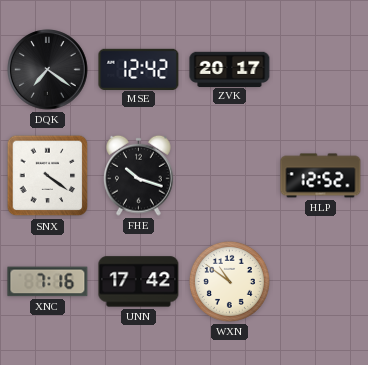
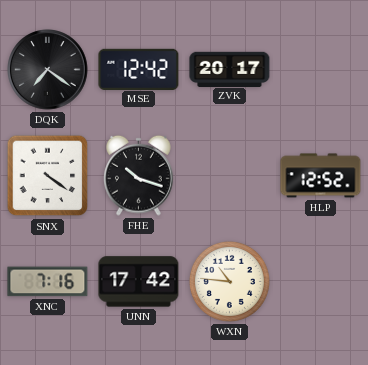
WXN: 10:51 -> 10:46
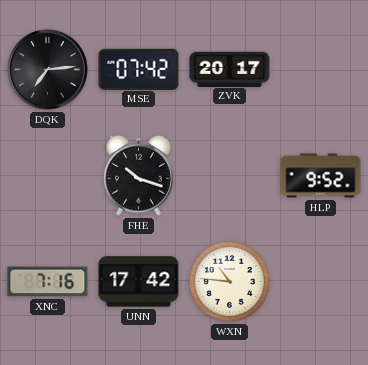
DQK: 7:21 -> 7:14
MSE: 12:42 -> 07:42
SNX: 4:21 -> none
HLP: 12:52 -> 9:52
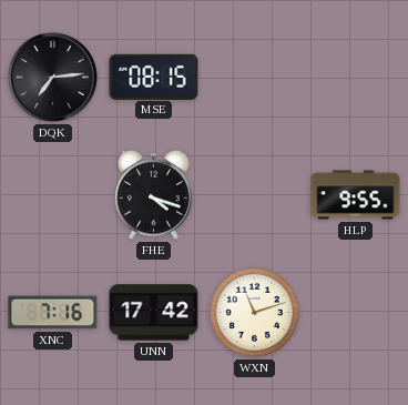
MSE: 07:42 -> 08:15
ZVK: 20:17 -> none
FHE: 10:18 -> 4:18
HLP: 9:52 -> 9:55
WXN: 10:46 -> 11:12
